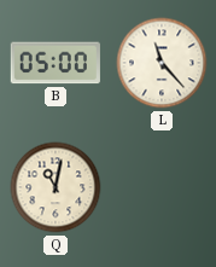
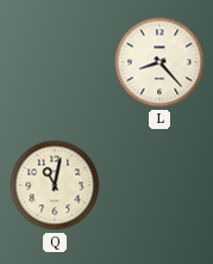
B: 05:00 -> none
L: 11:23 -> 8:23
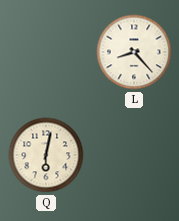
Q: 11:02 -> 6:02
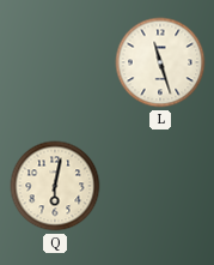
L: 8:23 -> 11:27
